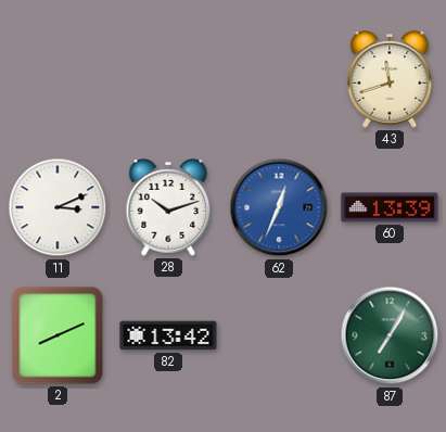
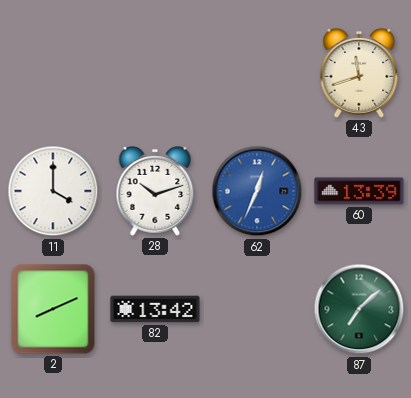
11: 3:11 -> 4:00
87: 7:05 -> 7:08
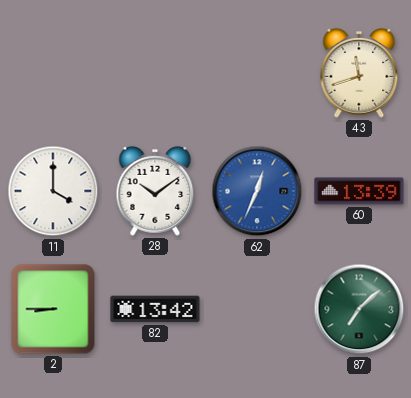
28: 10:12 -> 10:09
2: 8:11 -> 8:45
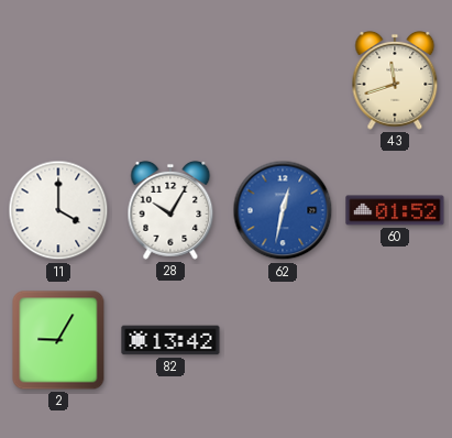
28: 10:09 -> 10:05
62: 12:34 -> 12:32
60: 13:39 -> 01:52
2: 8:45 -> 9:05
87: 7:08 -> none
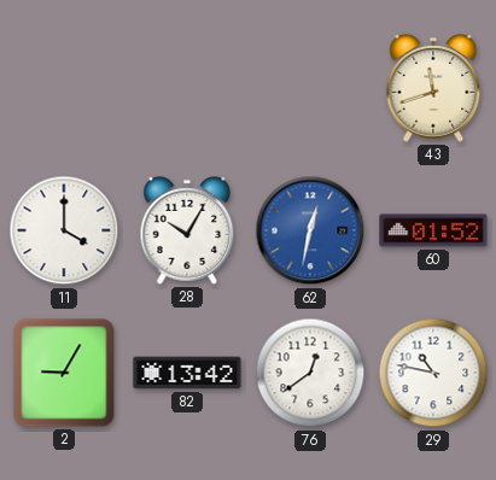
76: none -> 12:39
29: none -> 10:47
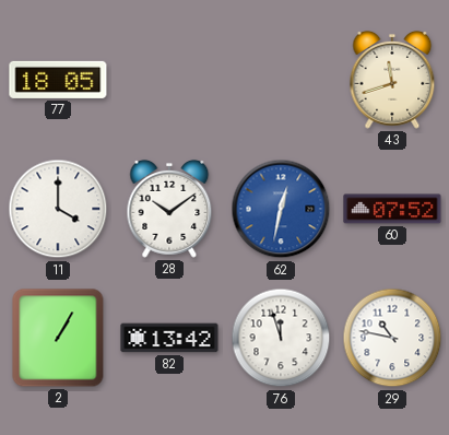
77: none -> 18:05
28: 10:05 -> 10:09
60: 01:52 -> 07:52
2: 9:05 -> 1:05
76: 12:39 -> 11:57
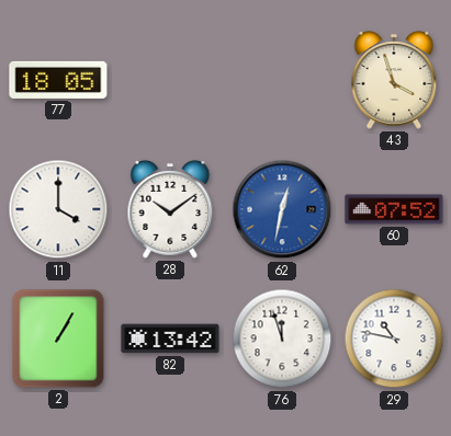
43: 11:42 -> 3:57
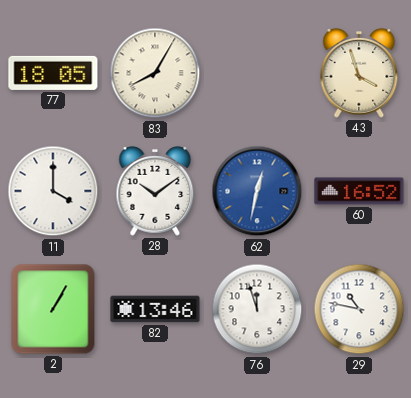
83: none -> 8:05
60: 07:52 -> 16:52
82: 13:42 -> 13:46
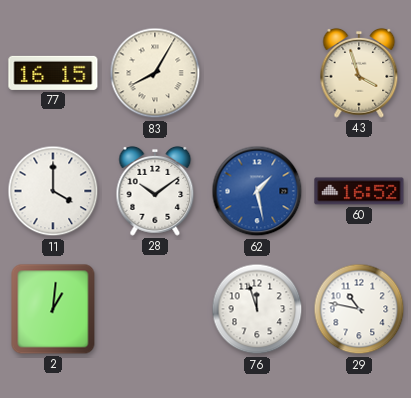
77: 18:05 -> 16:15
62: 12:32 -> 1:28
2: 1:05 -> 1:01
82: 13:46 -> none
